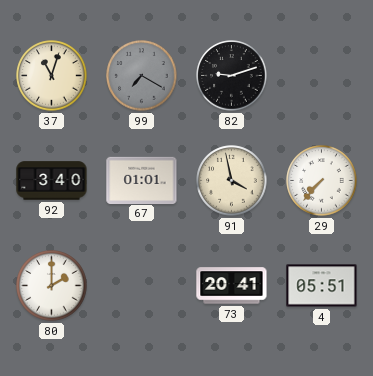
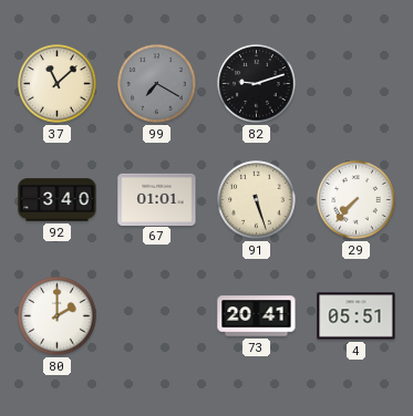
37: 11:03 -> 11:08
91: 3:58 -> 5:27
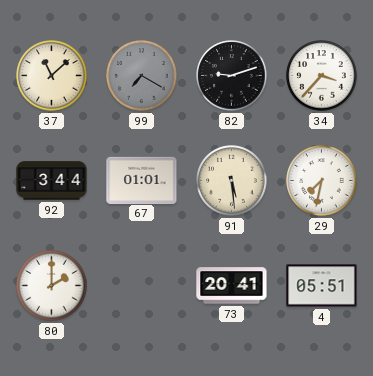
34: none -> 3:37
92: 3:40 -> 3:44
91: 5:27 -> 5:29
29: 7:37 -> 7:32
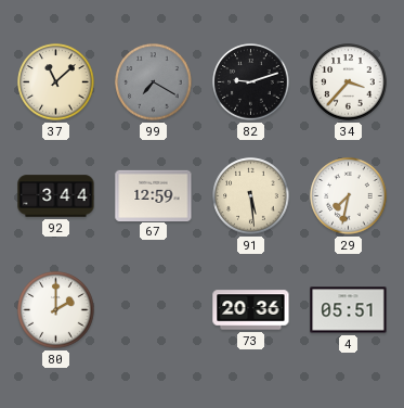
67: 01:01 -> 12:59
73: 20:41 -> 20:36
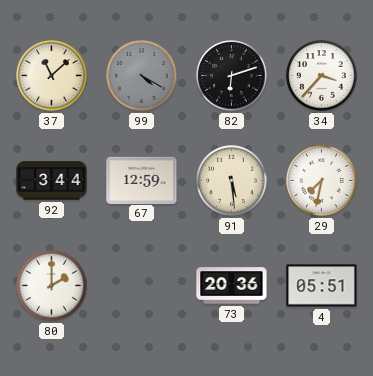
99: 7:20 -> 4:20
82: 9:12 -> 6:12
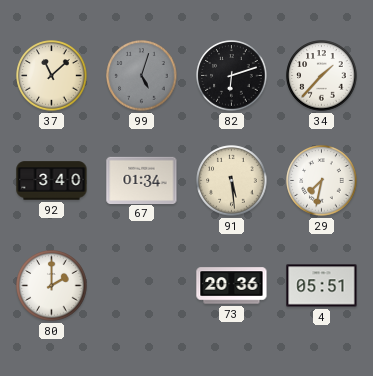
99: 4:20 -> 5:03
34: 3:37 -> 1:37
92: 3:44 -> 3:40
67: 12:59 -> 01:34
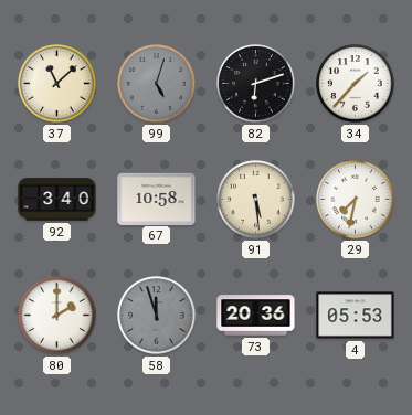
67: 01:34 -> 10:58
58: none -> 11:57
4: 05:51 -> 05:53
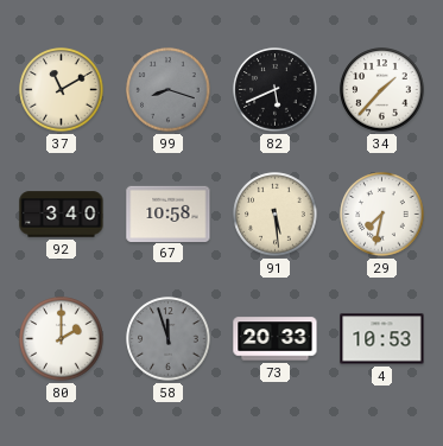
37: 11:08 -> 11:10
99: 5:03 -> 8:18
82: 6:12 -> 5:41
73: 20:36 -> 20:33
4: 05:53 -> 10:53
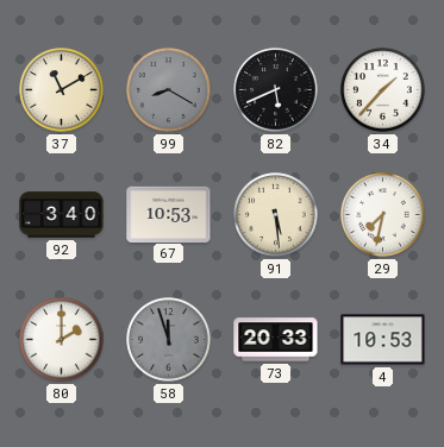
99: 8:18 -> 8:20
67: 10:58 -> 10:53
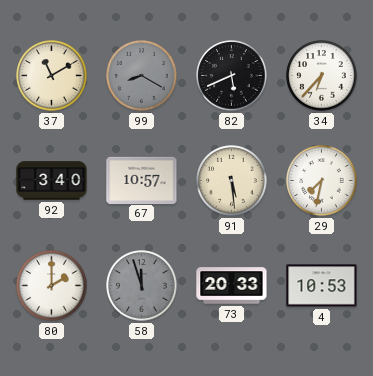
34: 1:37 -> 6:37
67: 10:53 -> 10:57
